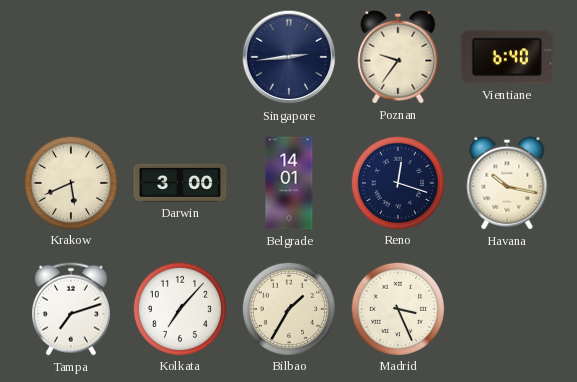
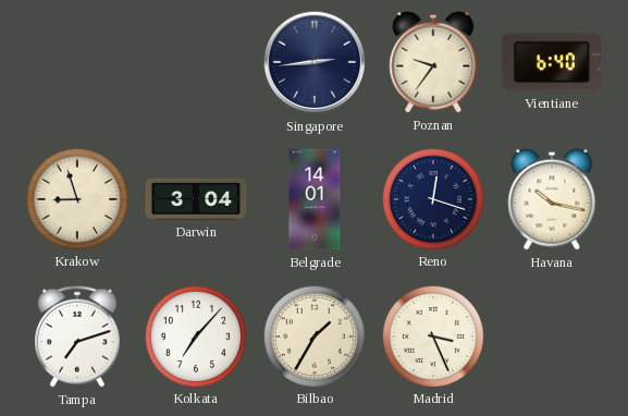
Krakow: 5:41 -> 8:57
Darwin: 3:00 -> 3:04
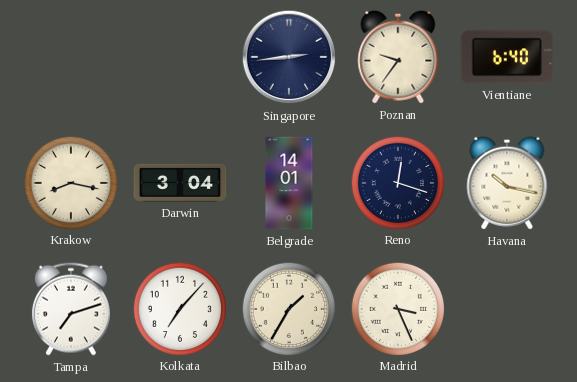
Krakow: 8:57 -> 8:17
